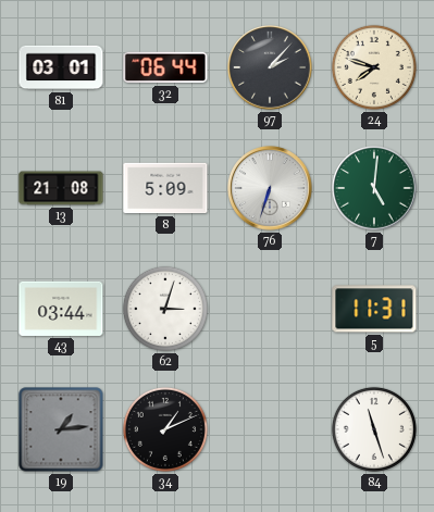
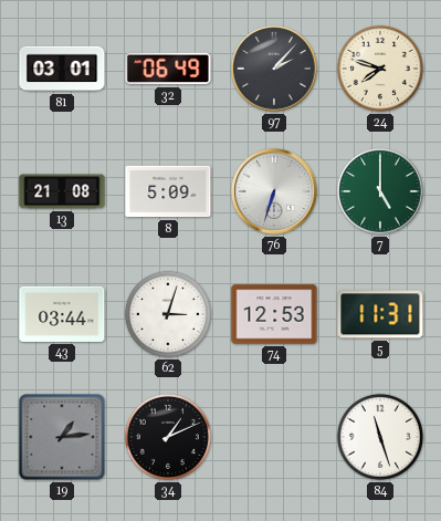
32: 06:44 -> 06:49
7: 5:01 -> 5:00
74: none -> 12:53
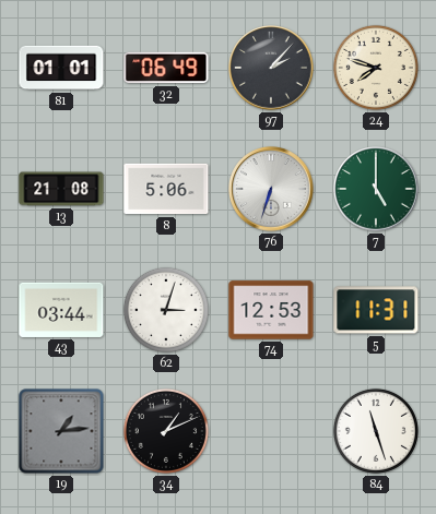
81: 03:01 -> 01:01
8: 5:09 -> 5:06
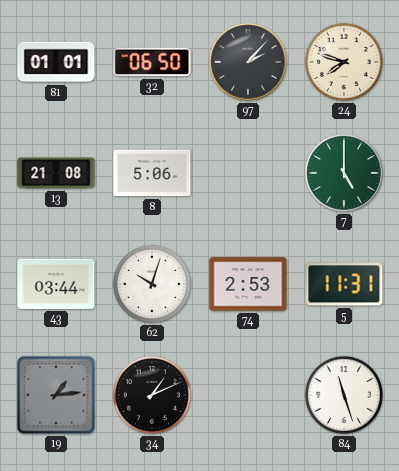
32: 06:49 -> 06:50
76: 6:33 -> none
62: 3:03 -> 10:03
74: 12:53 -> 2:53
